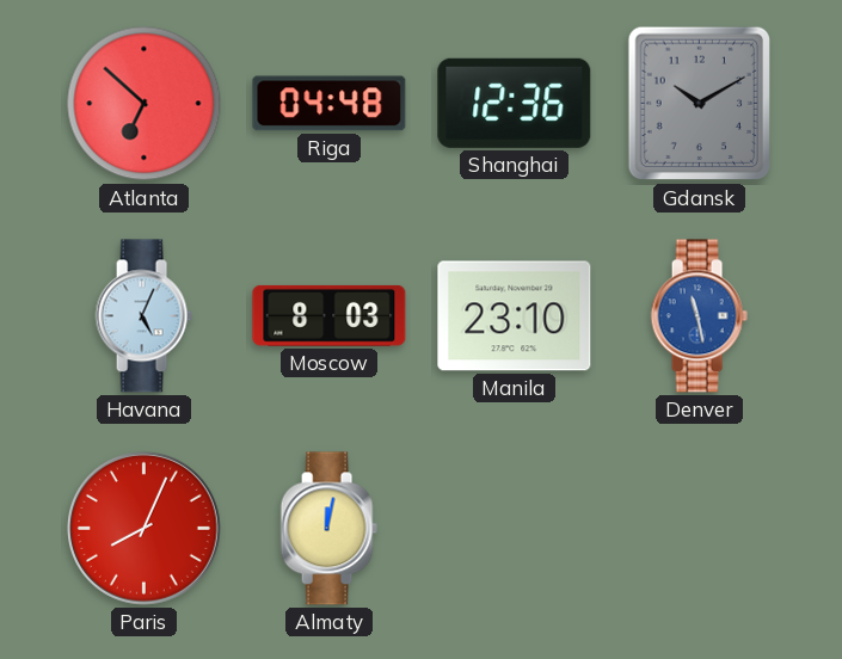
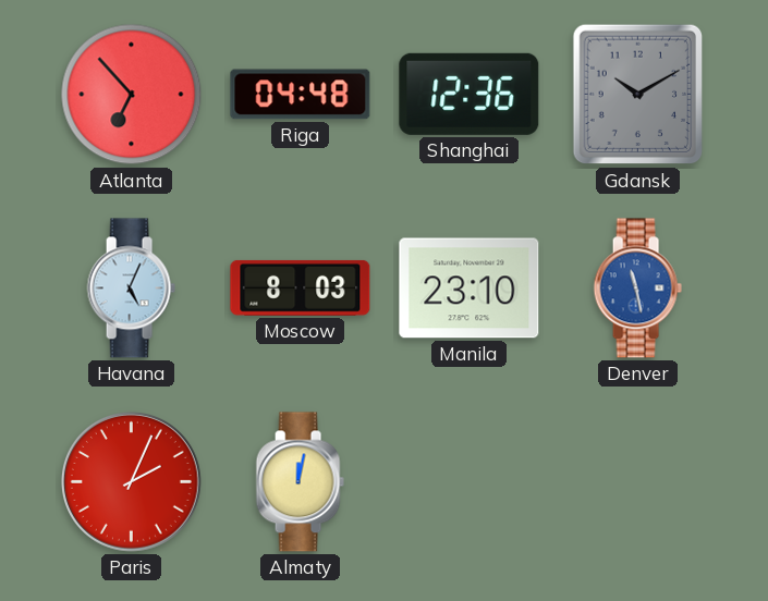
Atlanta: 6:52 -> 6:53
Paris: 8:04 -> 2:04
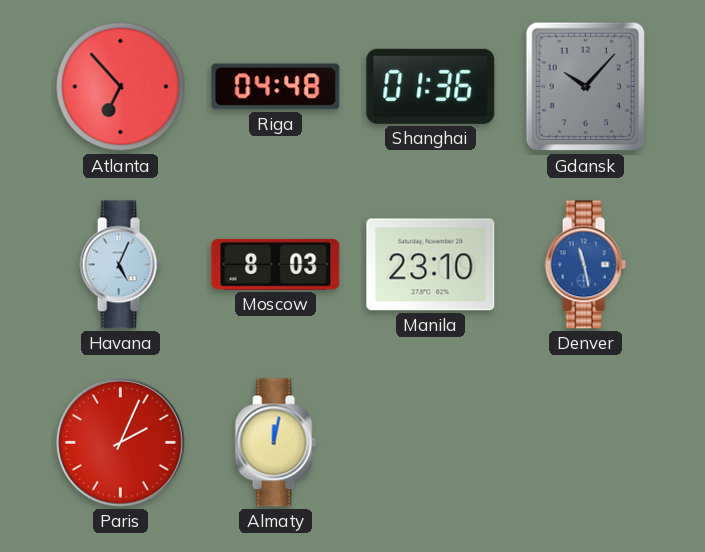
Shanghai: 12:36 -> 01:36
Gdansk: 10:10 -> 10:07
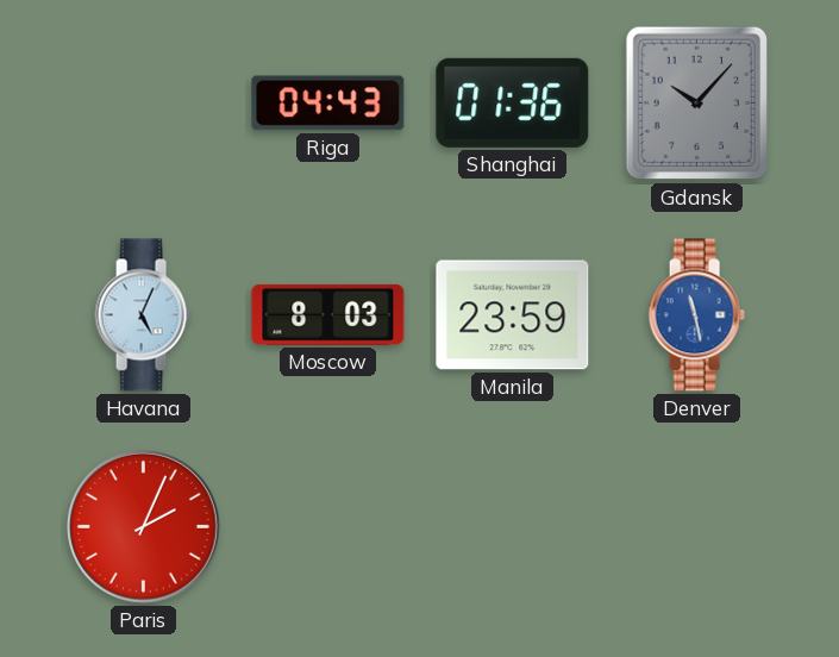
Atlanta: 6:53 -> none
Riga: 04:48 -> 04:43
Manila: 23:10 -> 23:59
Almaty: 12:02 -> none
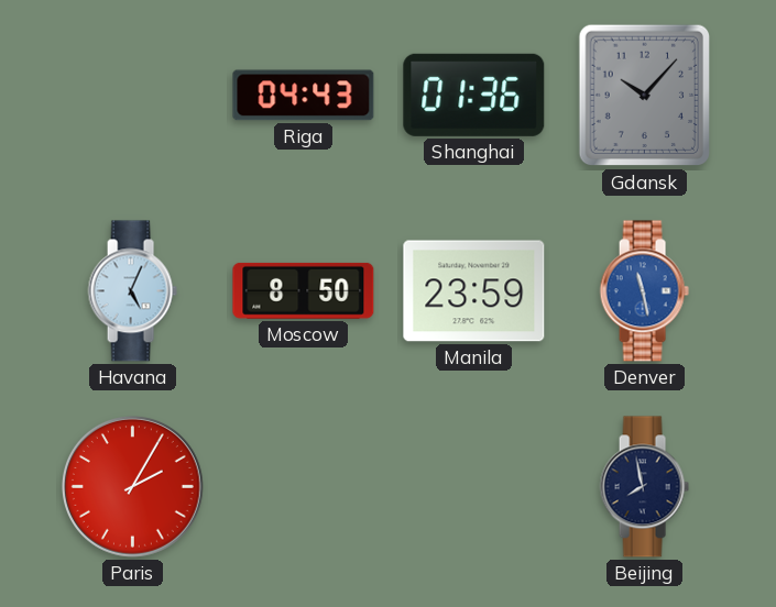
Moscow: 8:03 -> 8:50
Paris: 2:04 -> 2:05
Beijing: none -> 7:58
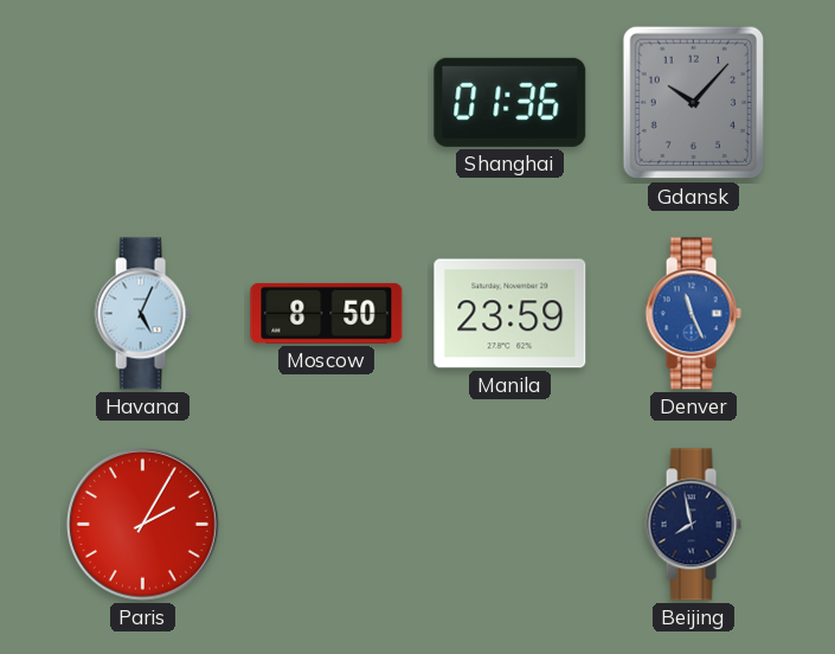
Riga: 04:43 -> none
Denver: 11:28 -> 11:26
